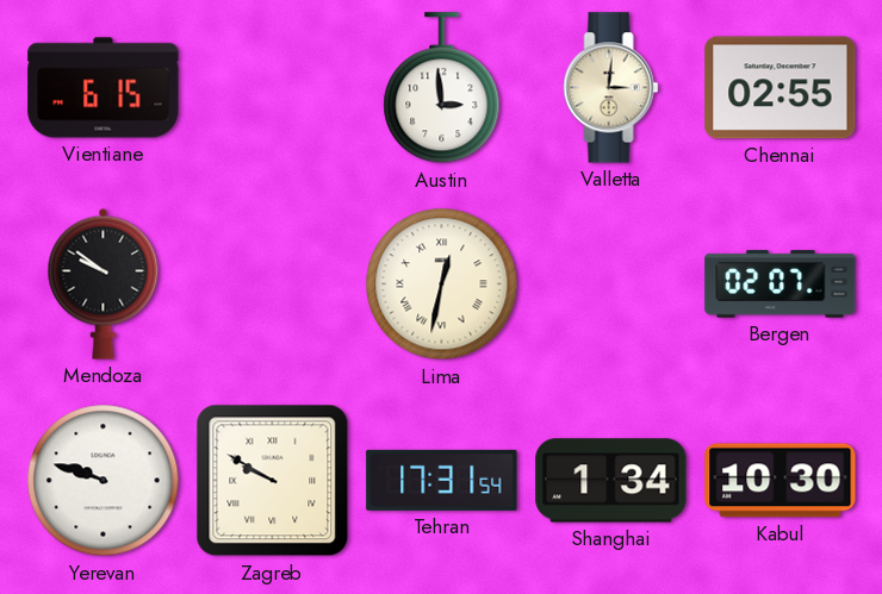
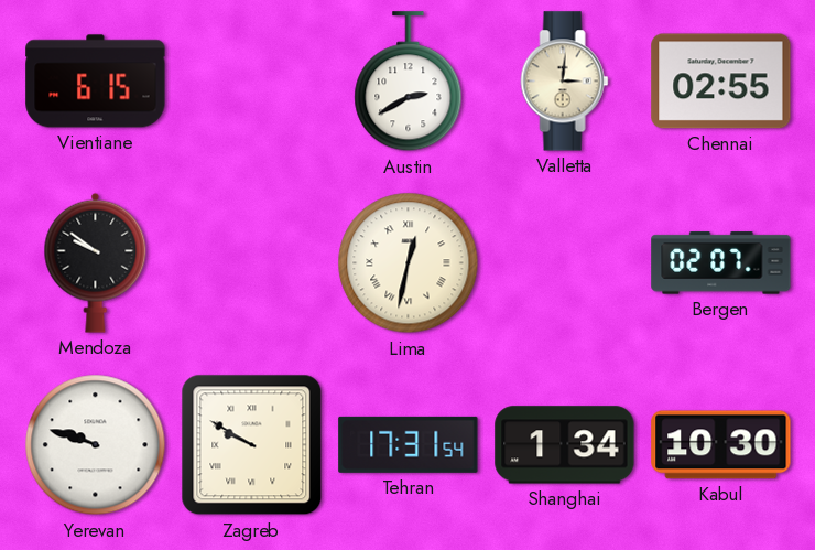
Austin: 2:59 -> 2:40
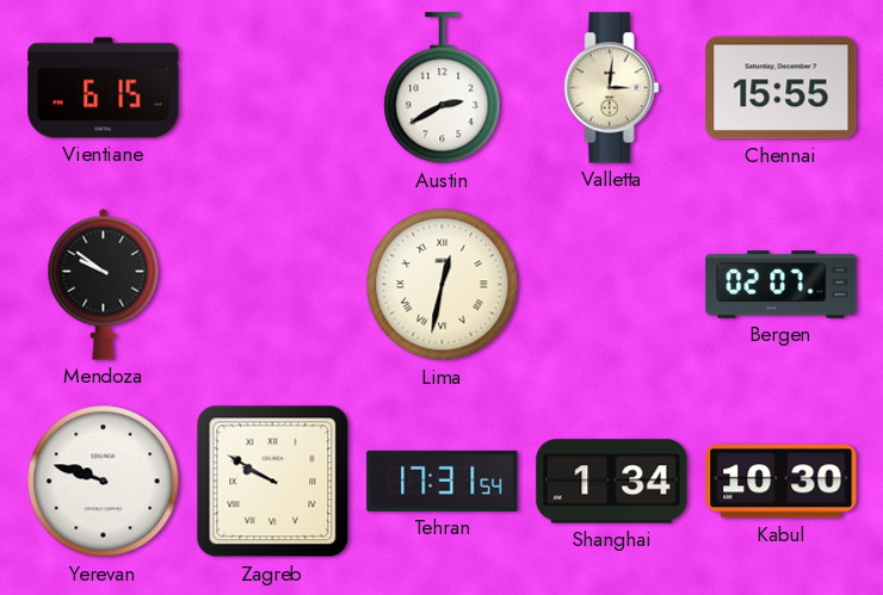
Chennai: 02:55 -> 15:55
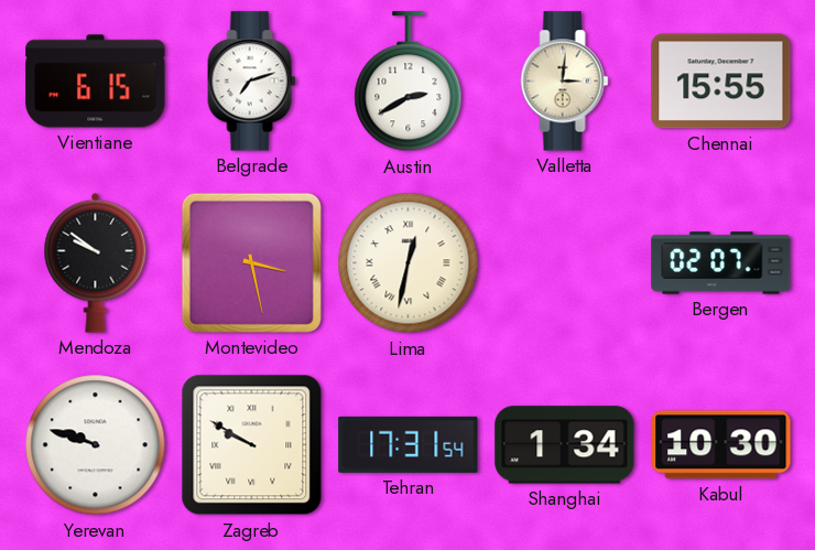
Belgrade: none -> 7:12
Montevideo: none -> 3:28
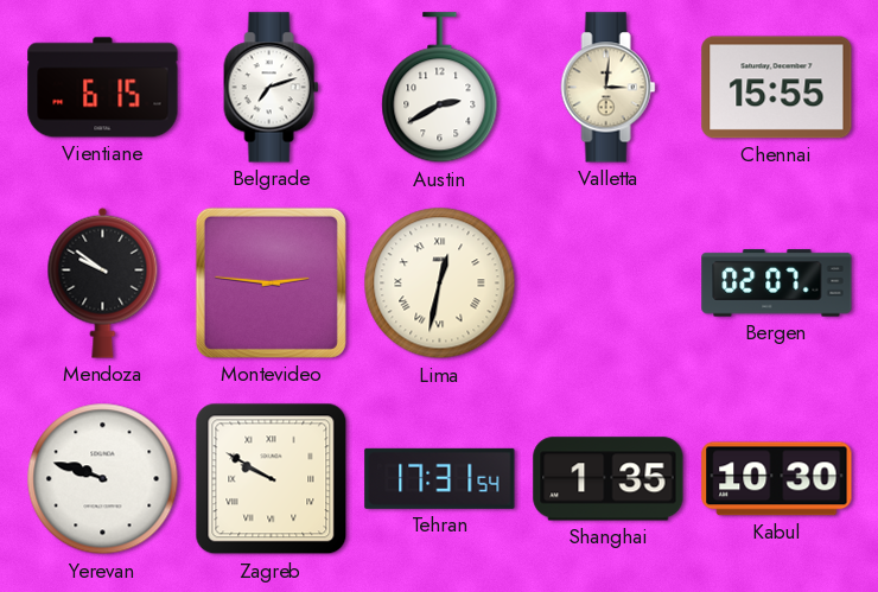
Montevideo: 3:28 -> 2:46
Shanghai: 1:34 -> 1:35
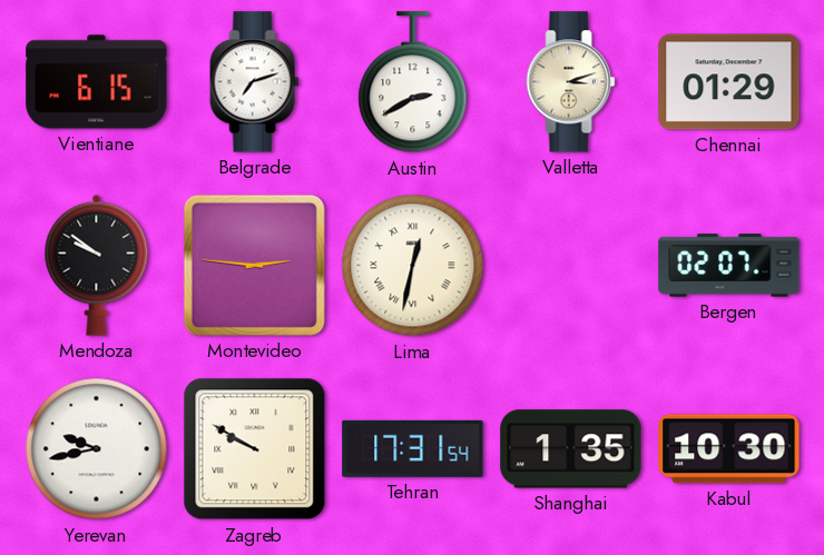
Valletta: 3:01 -> 3:12
Chennai: 15:55 -> 01:29
Yerevan: 9:48 -> 9:43
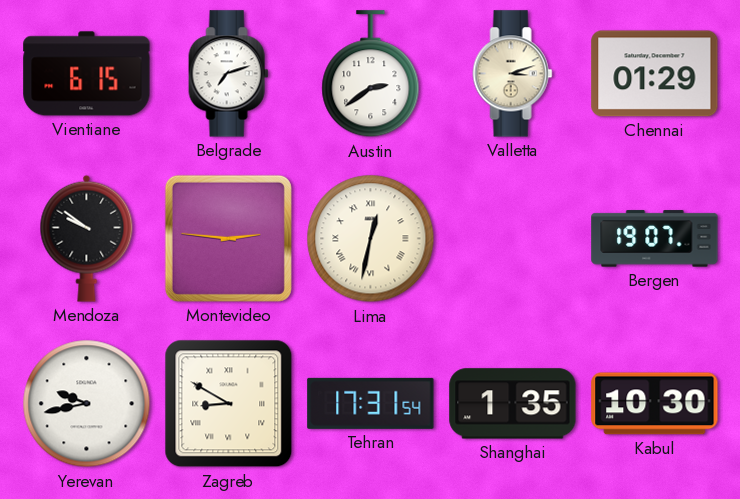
Austin: 2:40 -> 2:39
Bergen: 02:07 -> 19:07
Zagreb: 9:50 -> 8:50
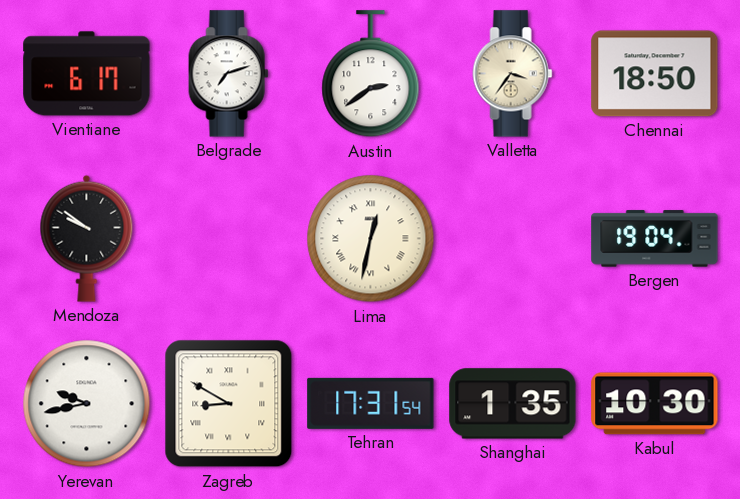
Vientiane: 6:15 -> 6:17
Valletta: 3:12 -> 3:36
Chennai: 01:29 -> 18:50
Montevideo: 2:46 -> none
Bergen: 19:07 -> 19:04
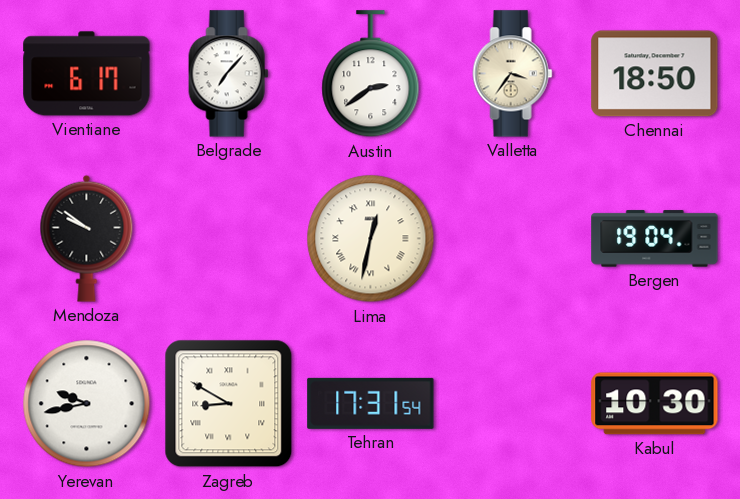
Belgrade: 7:12 -> 7:07
Shanghai: 1:35 -> none
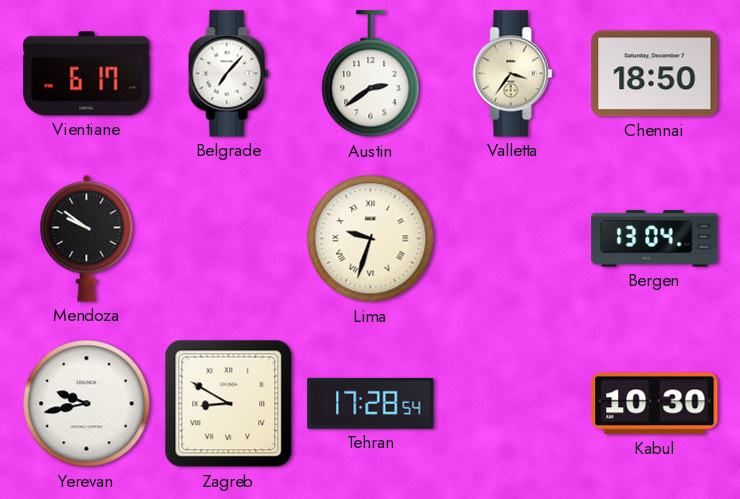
Lima: 12:32 -> 9:33
Bergen: 19:04 -> 13:04
Tehran: 17:31 -> 17:28
